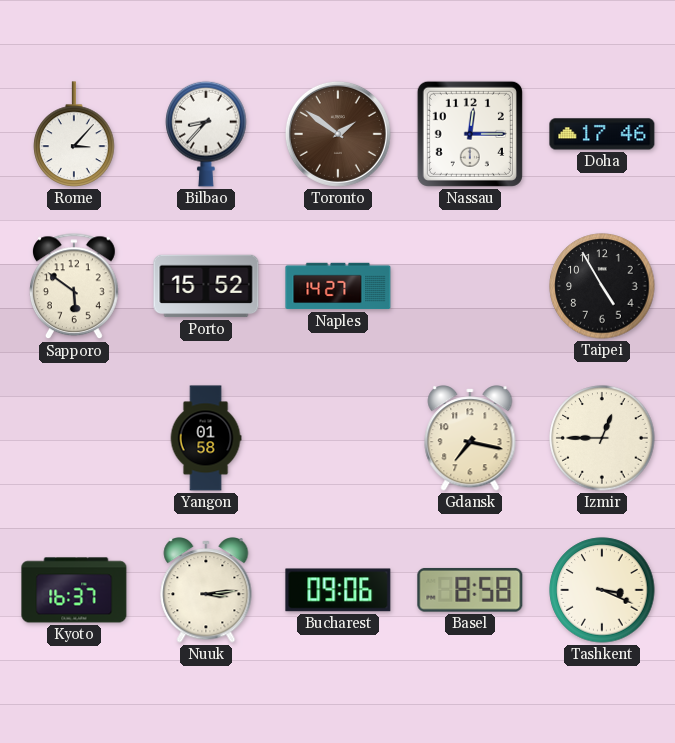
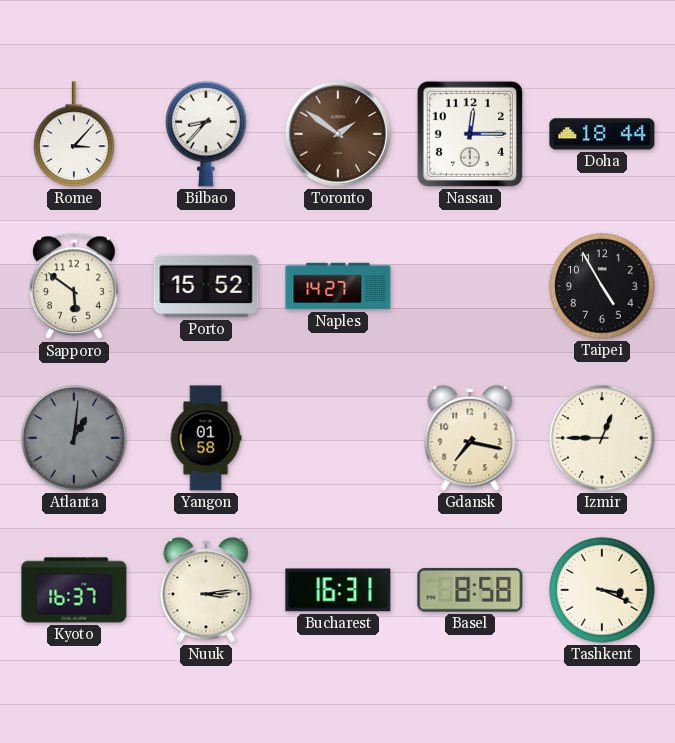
Doha: 17:46 -> 18:44
Atlanta: none -> 1:01
Bucharest: 09:06 -> 16:31
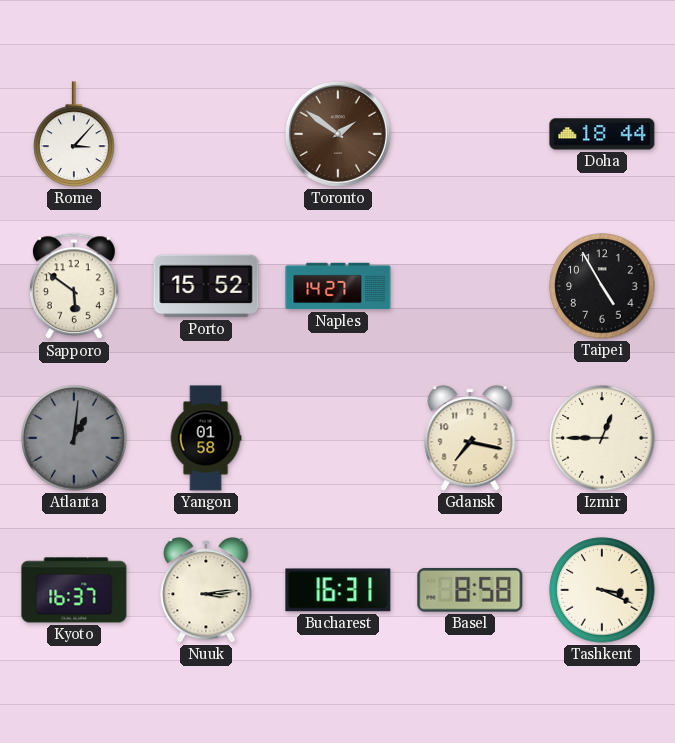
Bilbao: 8:37 -> none
Nassau: 12:15 -> none
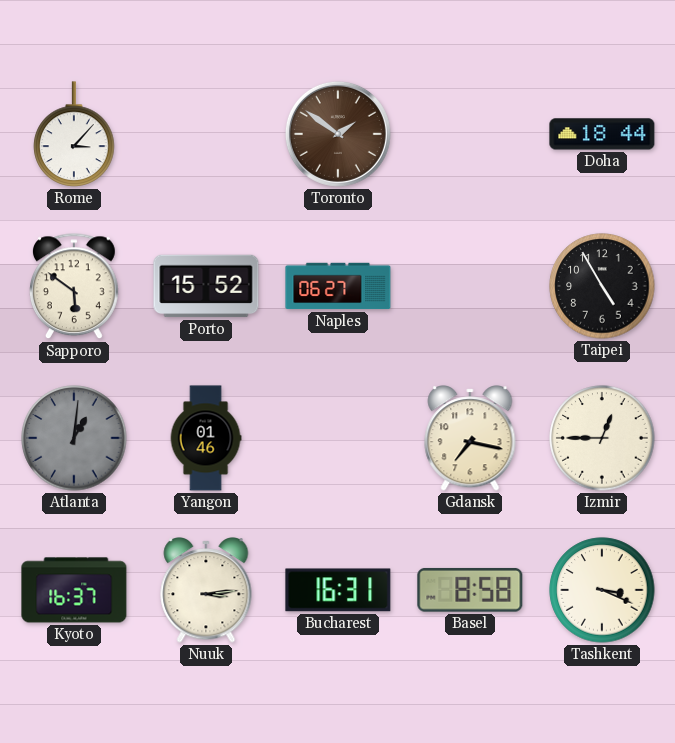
Naples: 14:27 -> 06:27
Yangon: 01:58 -> 01:46
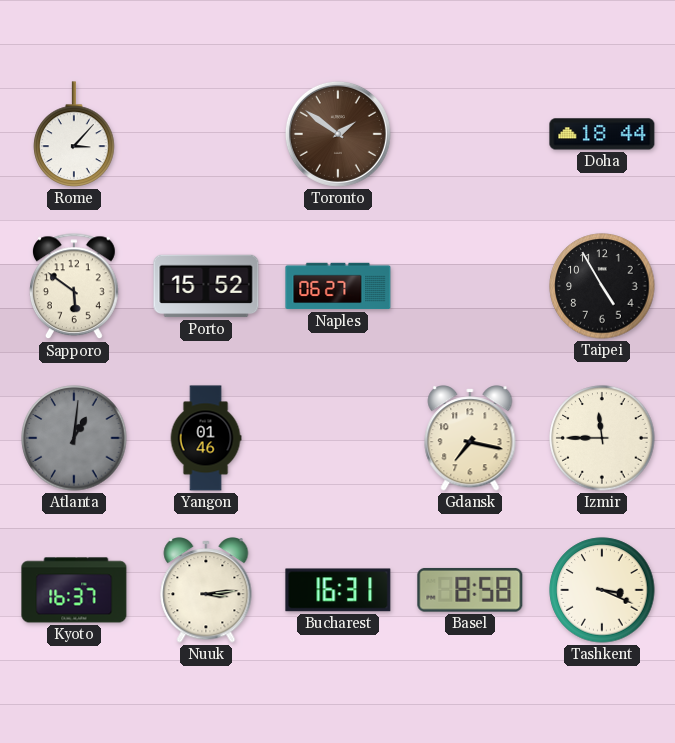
Izmir: 12:45 -> 11:45
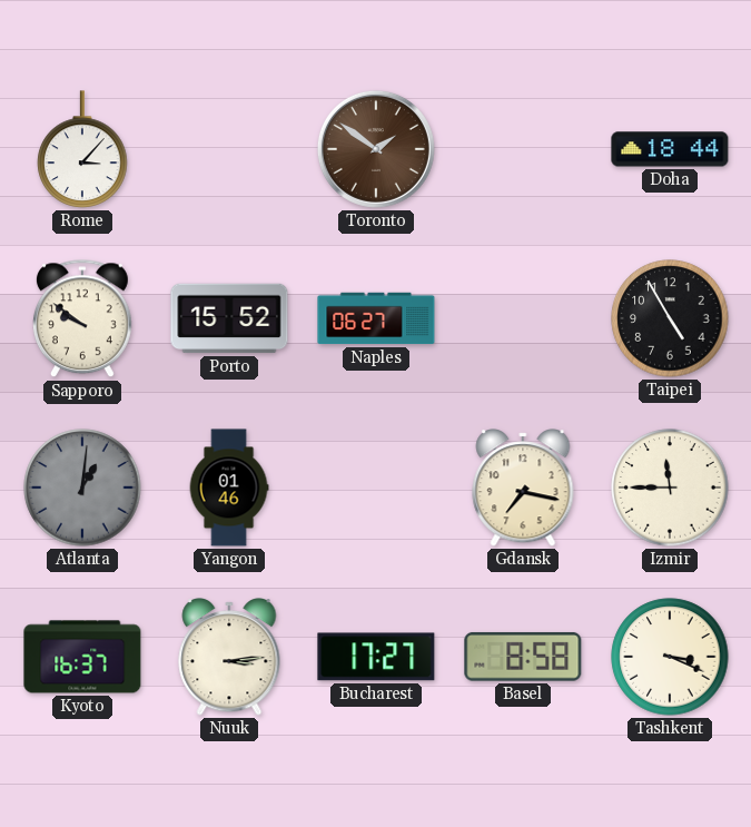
Sapporo: 5:51 -> 9:51
Bucharest: 16:31 -> 17:27
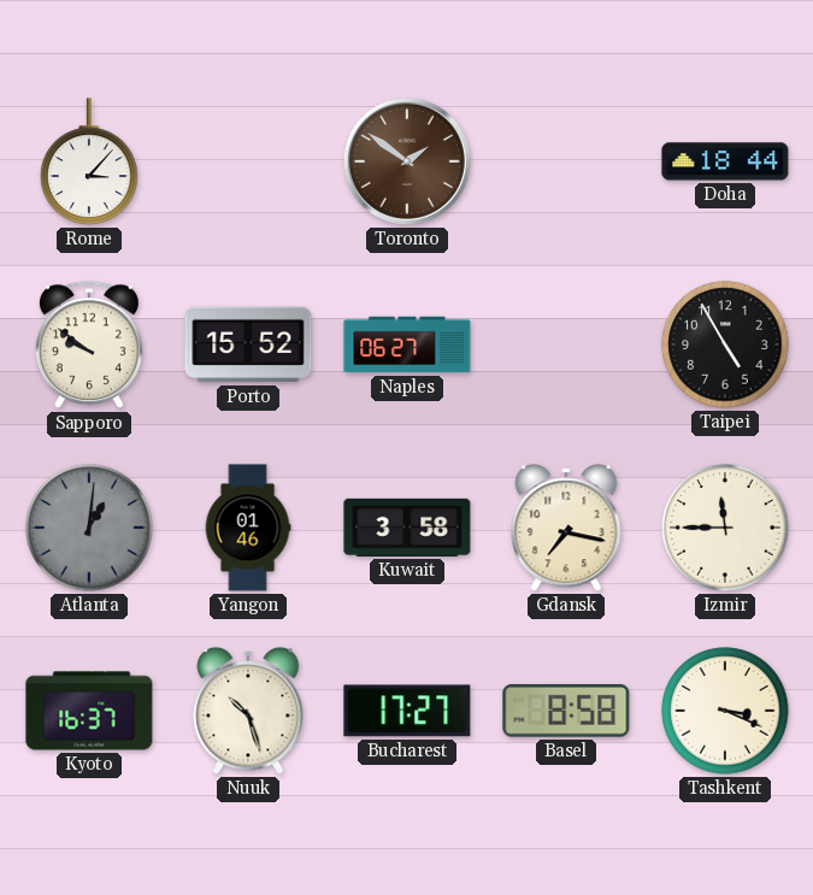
Kuwait: none -> 3:58
Nuuk: 3:14 -> 10:27
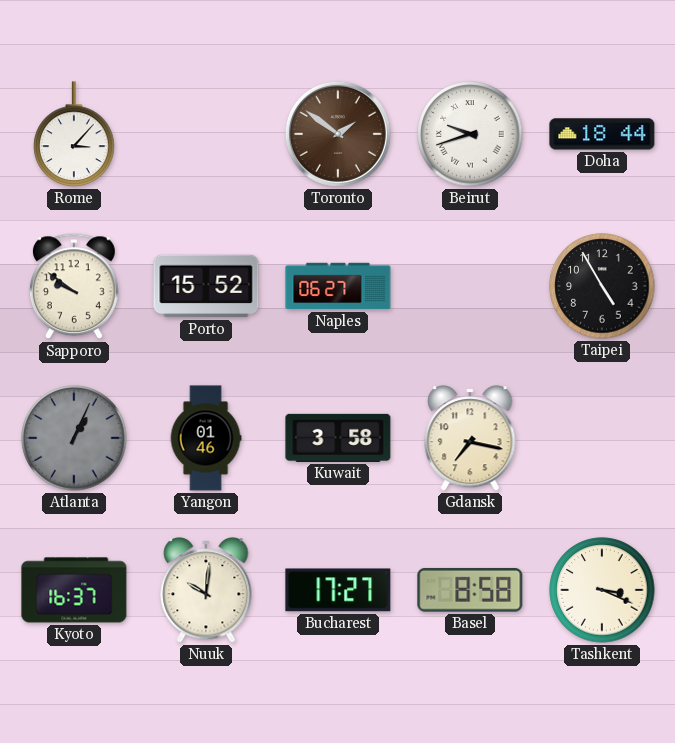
Beirut: none -> 9:42
Atlanta: 1:01 -> 1:04
Izmir: 11:45 -> none
Nuuk: 10:27 -> 10:01
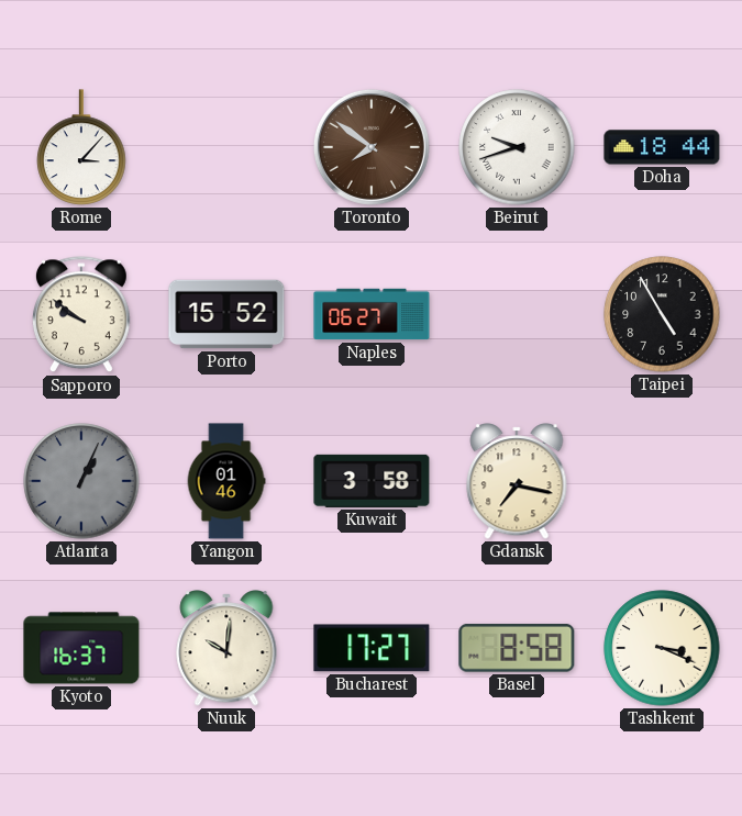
Toronto: 1:51 -> 7:51
